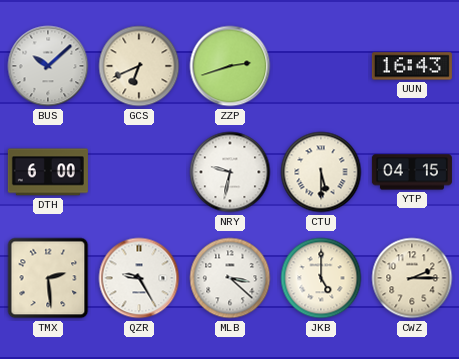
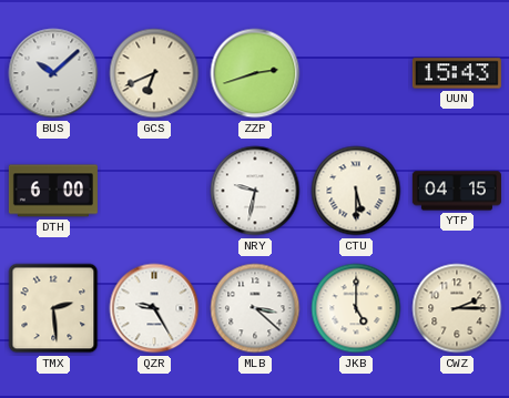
UUN: 16:43 -> 15:43
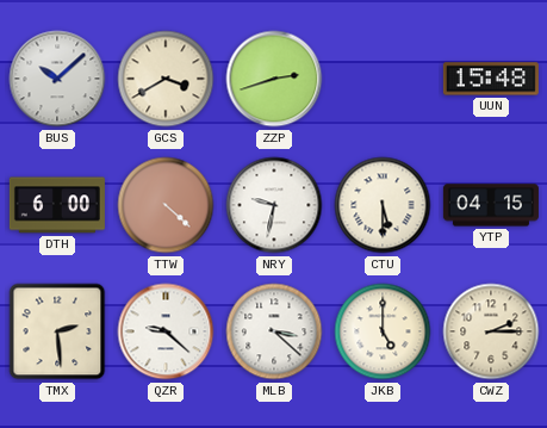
GCS: 6:41 -> 3:40
UUN: 15:43 -> 15:48
TTW: none -> 4:22
QZR: 9:25 -> 9:22
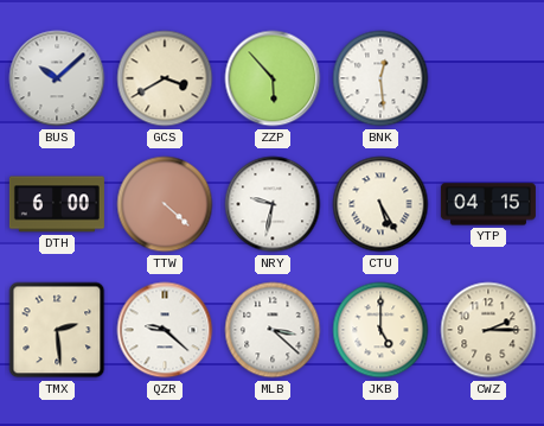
ZZP: 2:42 -> 5:53
BNK: none -> 12:29
UUN: 15:48 -> none
CTU: 5:30 -> 5:25
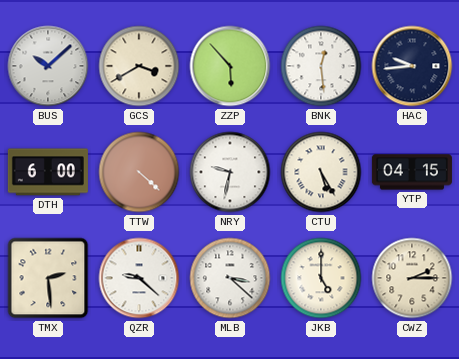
HAC: none -> 9:44
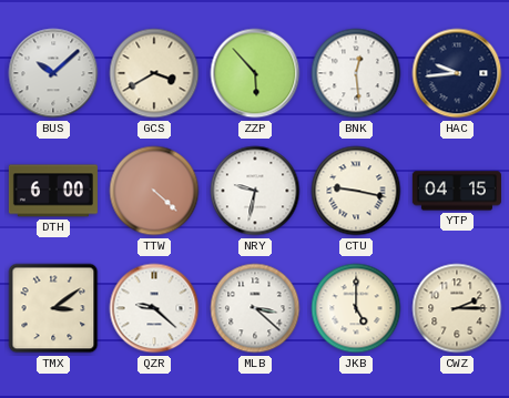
CTU: 5:25 -> 9:17
TMX: 2:29 -> 3:09
